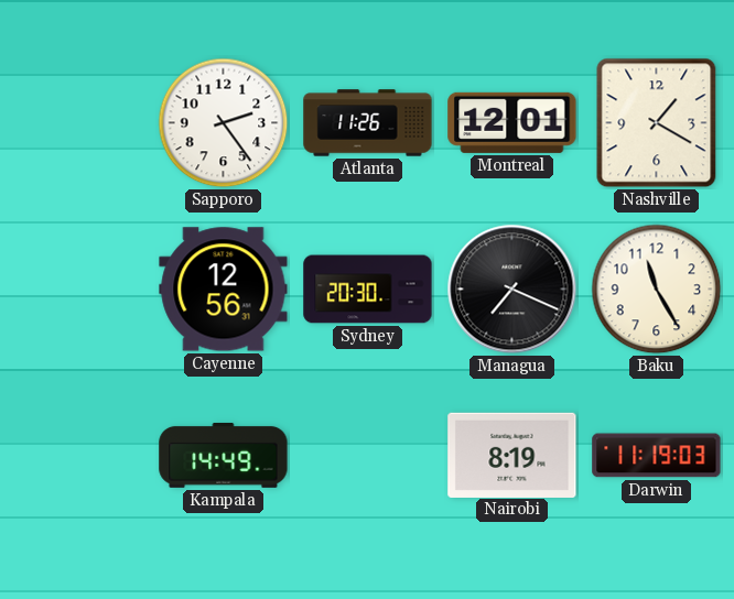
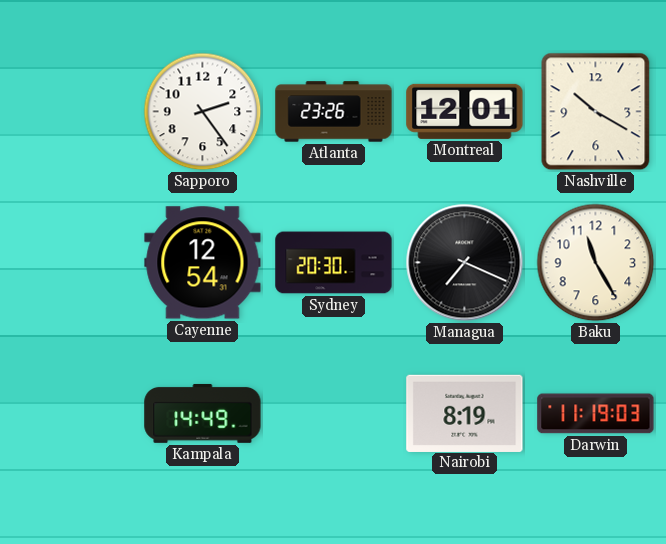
Atlanta: 11:26 -> 23:26
Nashville: 1:20 -> 10:20
Cayenne: 12:56 -> 12:54
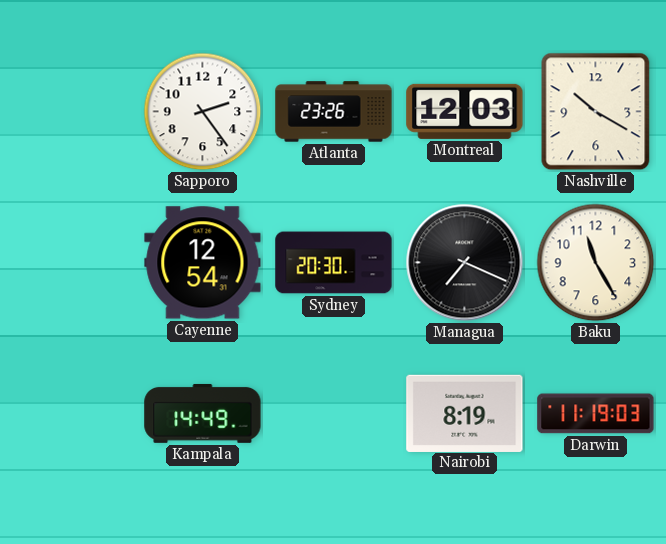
Montreal: 12:01 -> 12:03
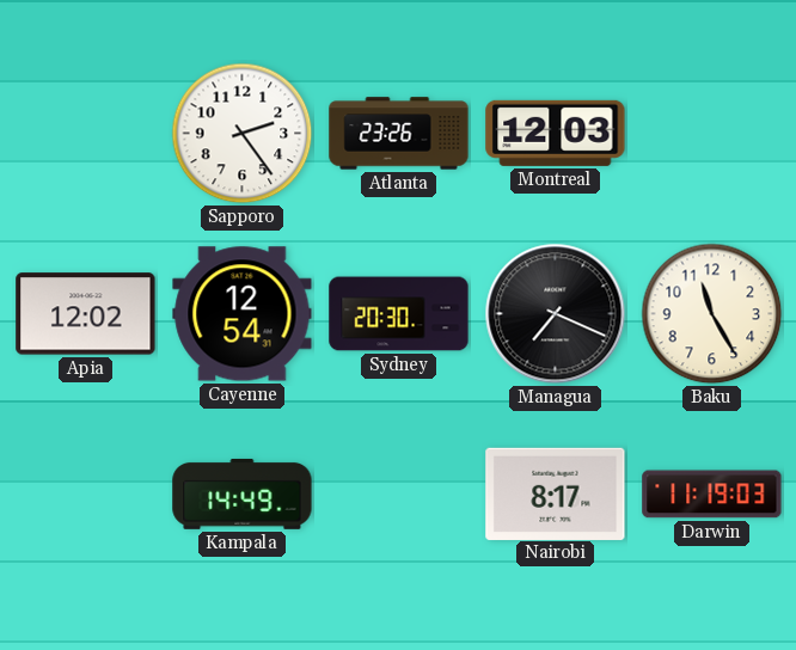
Nashville: 10:20 -> none
Apia: none -> 12:02
Nairobi: 8:19 -> 8:17
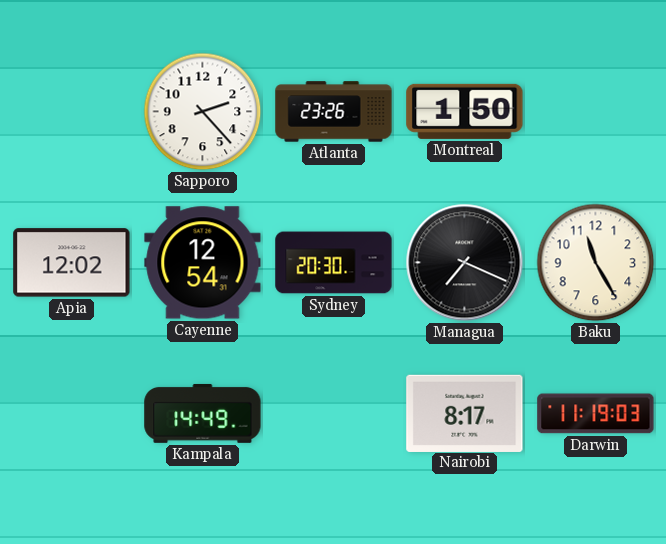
Sapporo: 2:24 -> 2:23
Montreal: 12:03 -> 1:50
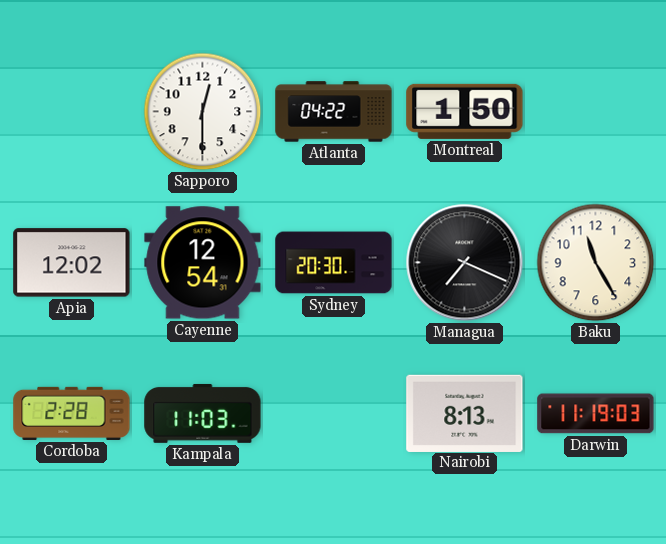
Sapporo: 2:23 -> 12:30
Atlanta: 23:26 -> 04:22
Cordoba: none -> 2:28
Kampala: 14:49 -> 11:03
Nairobi: 8:17 -> 8:13
